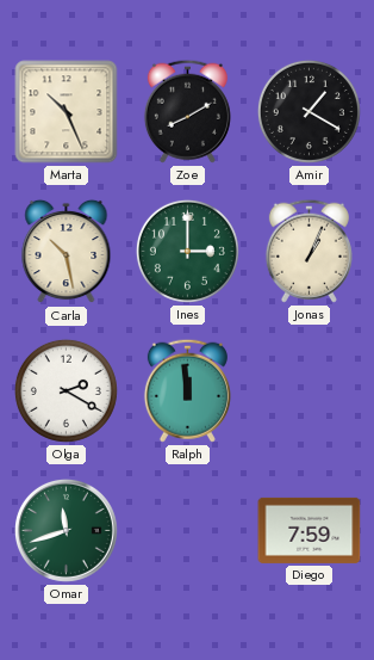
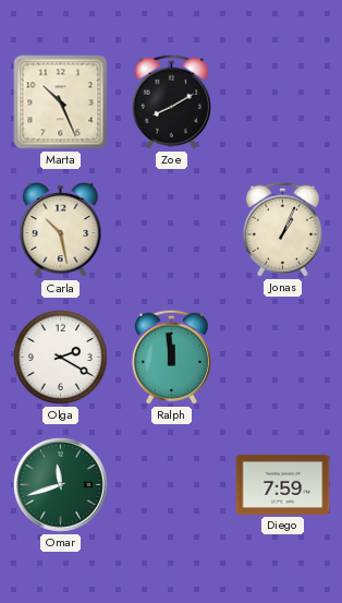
Amir: 1:20 -> none
Ines: 3:00 -> none
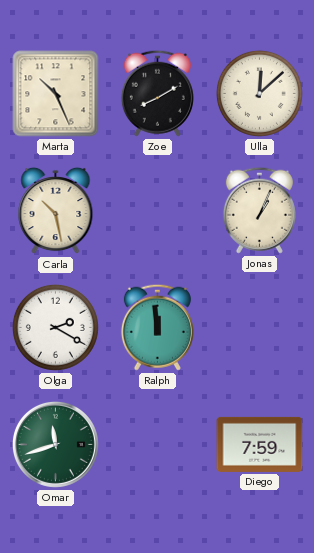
Ulla: none -> 12:08
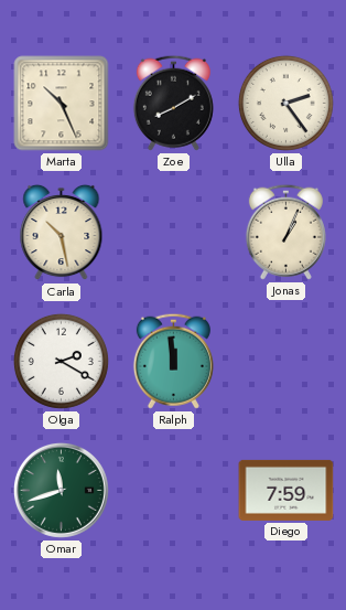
Ulla: 12:08 -> 2:24
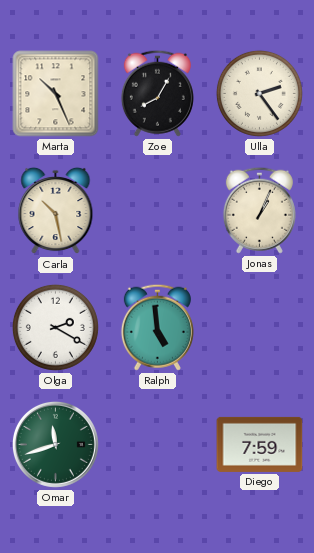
Zoe: 8:10 -> 8:05
Ralph: 11:59 -> 4:59
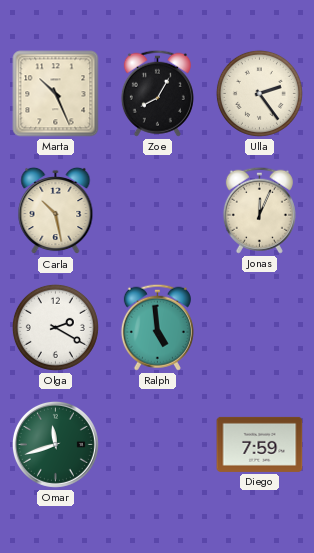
Jonas: 1:04 -> 12:04
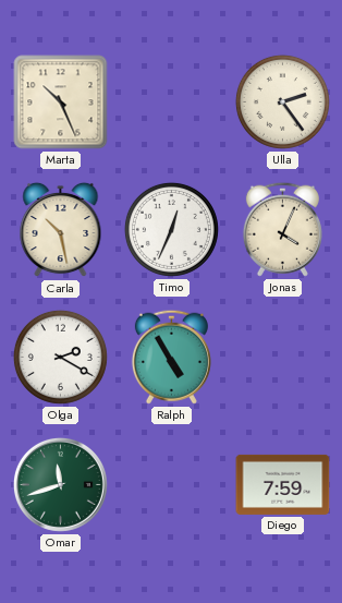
Zoe: 8:05 -> none
Timo: none -> 12:34
Jonas: 12:04 -> 4:04
Ralph: 4:59 -> 4:55
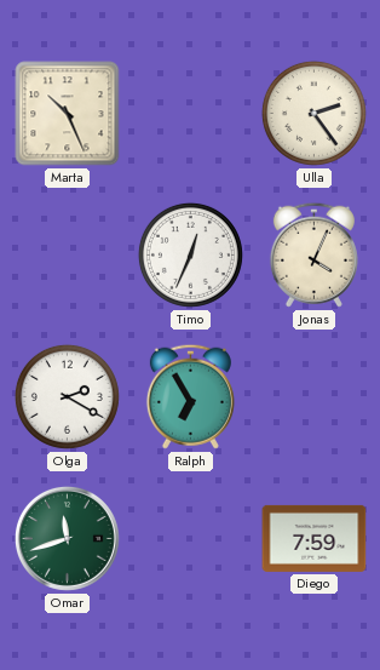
Carla: 10:28 -> none
Ralph: 4:55 -> 6:55
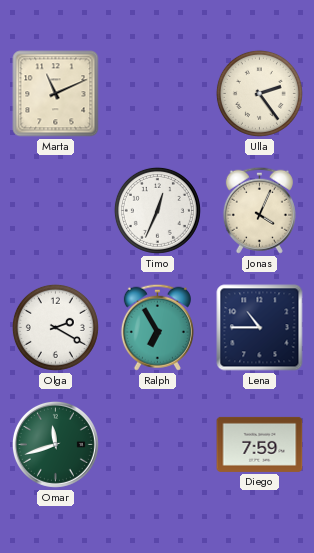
Marta: 10:26 -> 11:11
Lena: none -> 10:45
